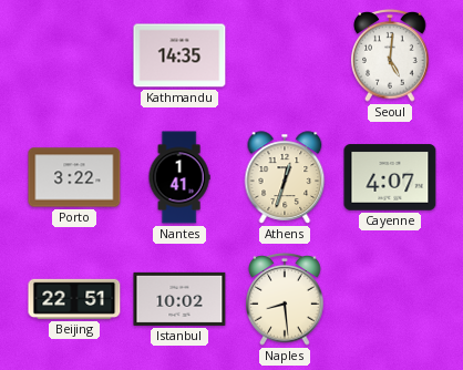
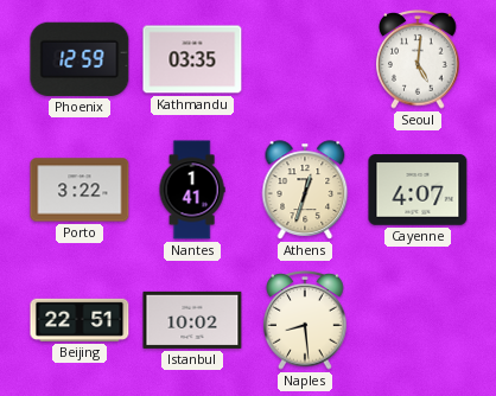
Phoenix: none -> 12:59
Kathmandu: 14:35 -> 03:35
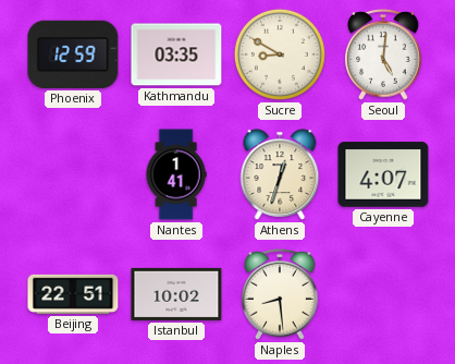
Sucre: none -> 8:50
Porto: 3:22 -> none
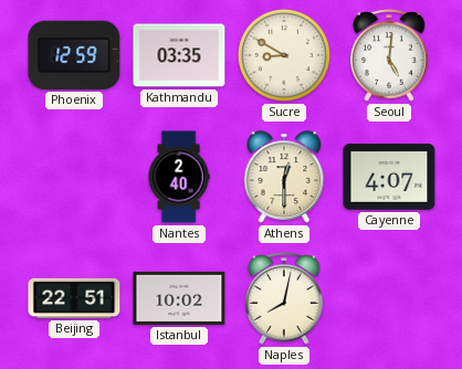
Nantes: 1:41 -> 2:40
Athens: 12:33 -> 12:30
Naples: 8:29 -> 8:02
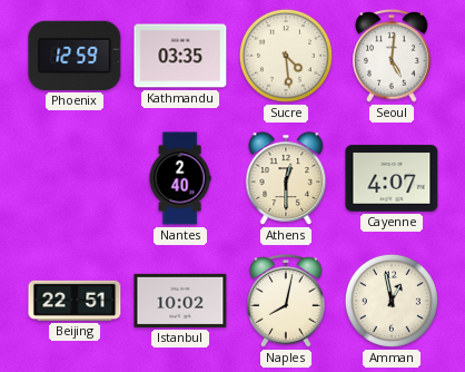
Sucre: 8:50 -> 4:29
Amman: none -> 12:58
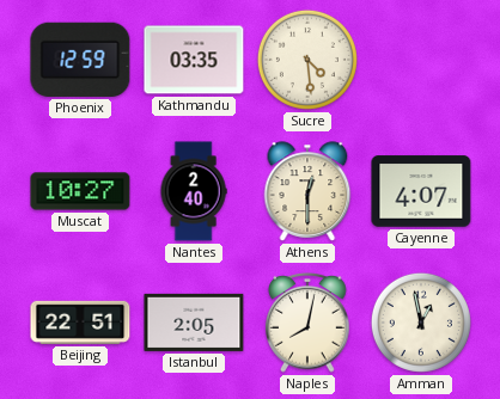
Seoul: 5:01 -> none
Muscat: none -> 10:27
Istanbul: 10:02 -> 2:05
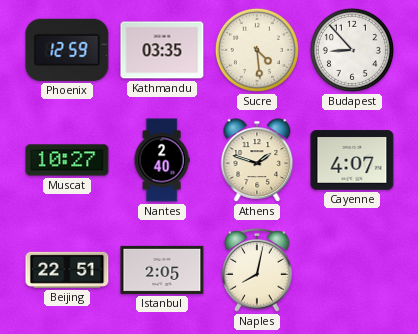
Budapest: none -> 8:53
Athens: 12:30 -> 1:48
Amman: 12:58 -> none
